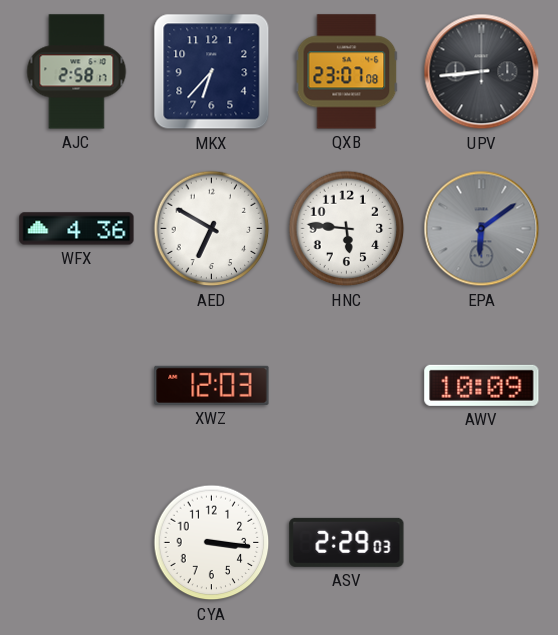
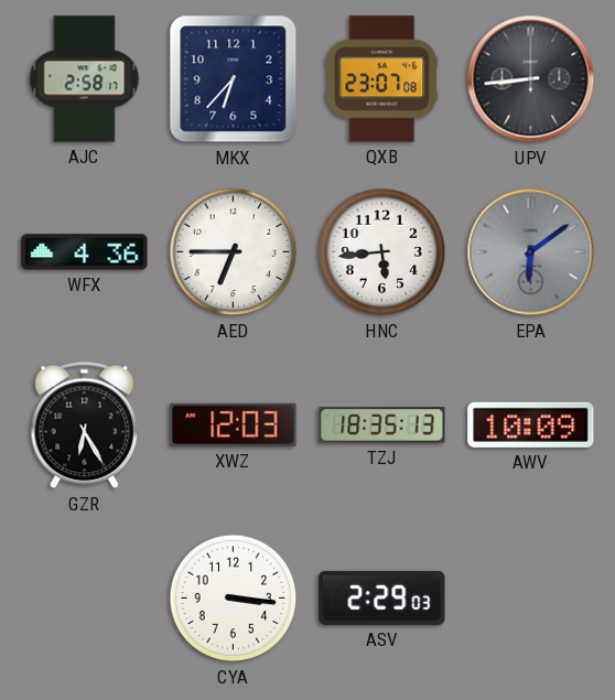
AED: 6:50 -> 6:45
HNC: 5:46 -> 5:44
GZR: none -> 6:25
TZJ: none -> 18:35
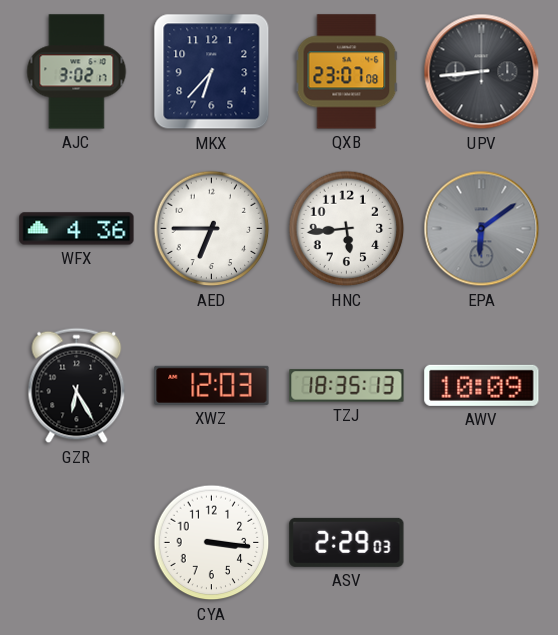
AJC: 2:58 -> 3:02
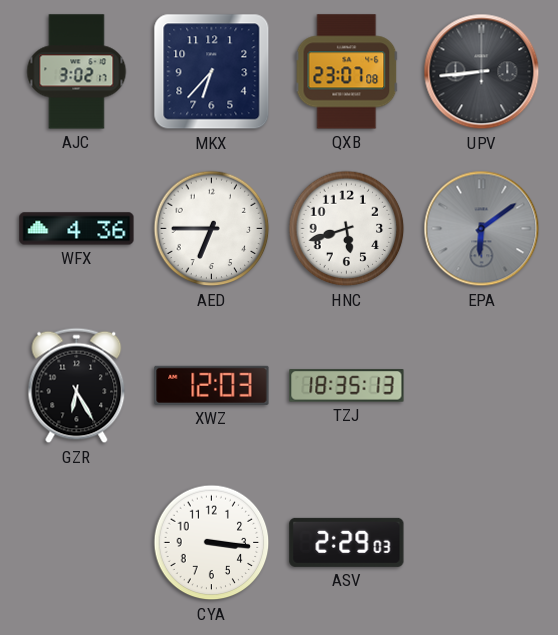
HNC: 5:44 -> 5:42
AWV: 10:09 -> none
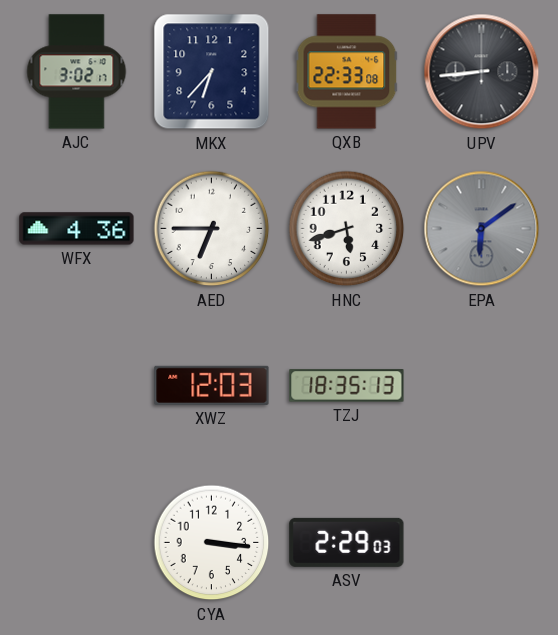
QXB: 23:07 -> 22:33
GZR: 6:25 -> none
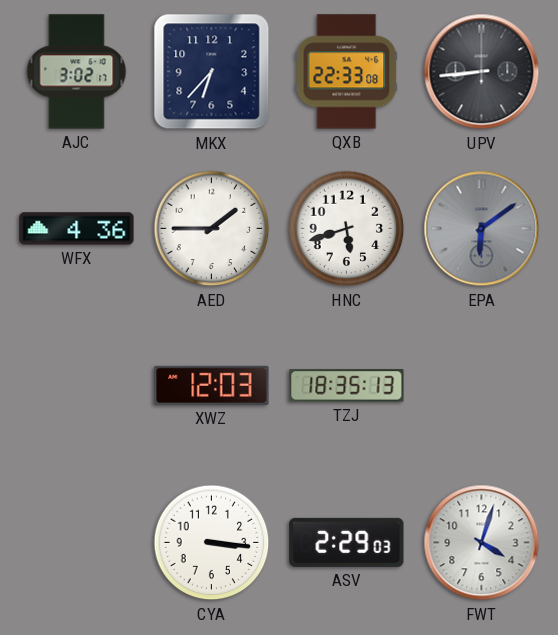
AED: 6:45 -> 1:45
FWT: none -> 4:03
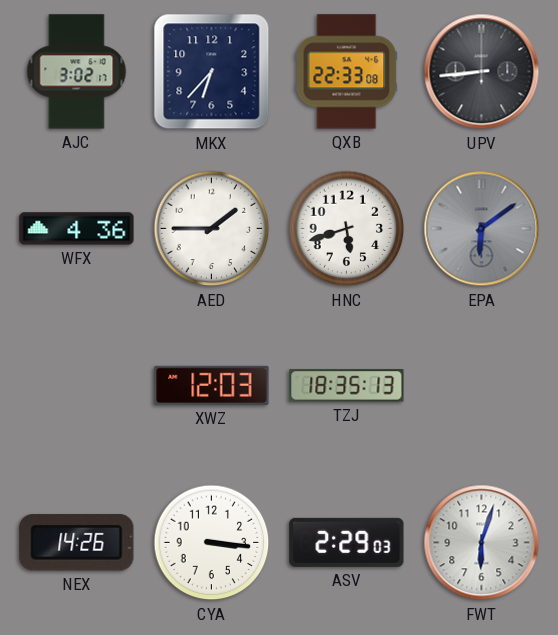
NEX: none -> 14:26
FWT: 4:03 -> 6:03
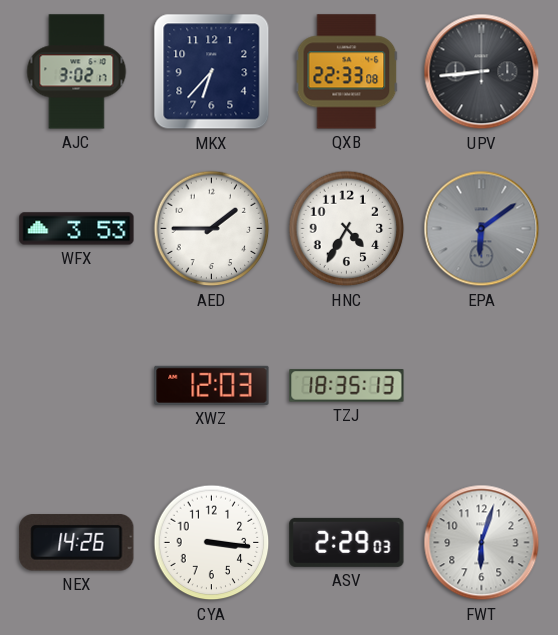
WFX: 4:36 -> 3:53
HNC: 5:42 -> 4:35
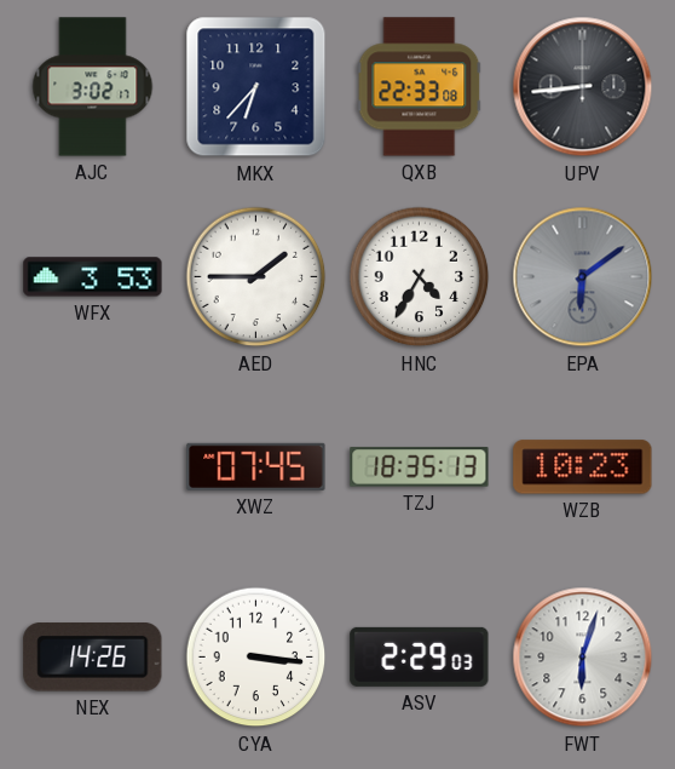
XWZ: 12:03 -> 07:45
WZB: none -> 10:23
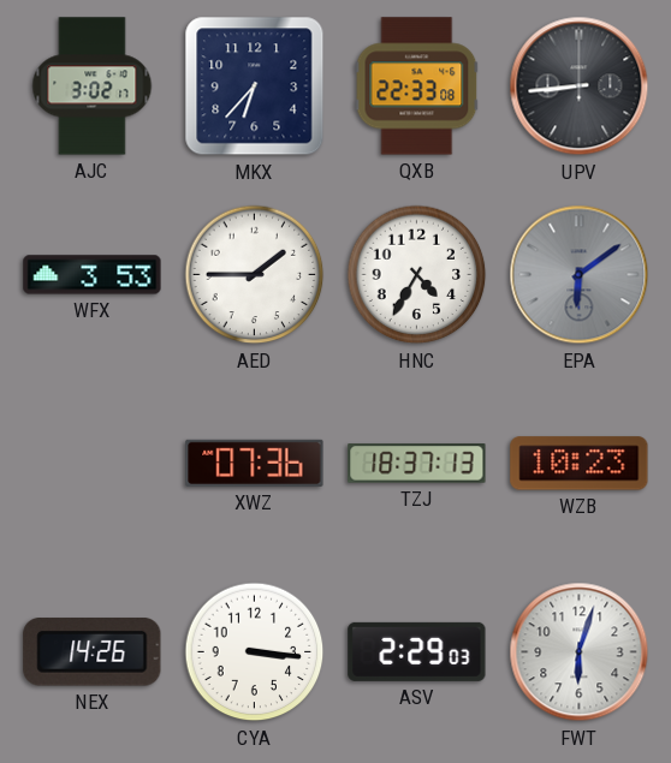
XWZ: 07:45 -> 07:36
TZJ: 18:35 -> 18:37
